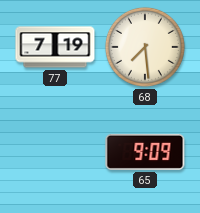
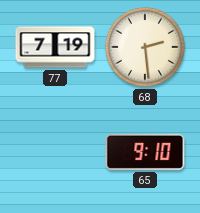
68: 7:29 -> 2:29
65: 9:09 -> 9:10
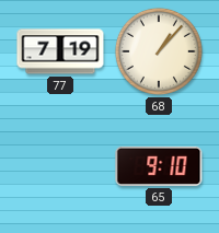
68: 2:29 -> 1:07
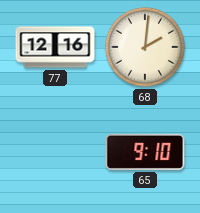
77: 7:19 -> 12:16
68: 1:07 -> 2:01
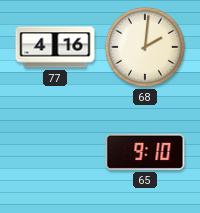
77: 12:16 -> 4:16
